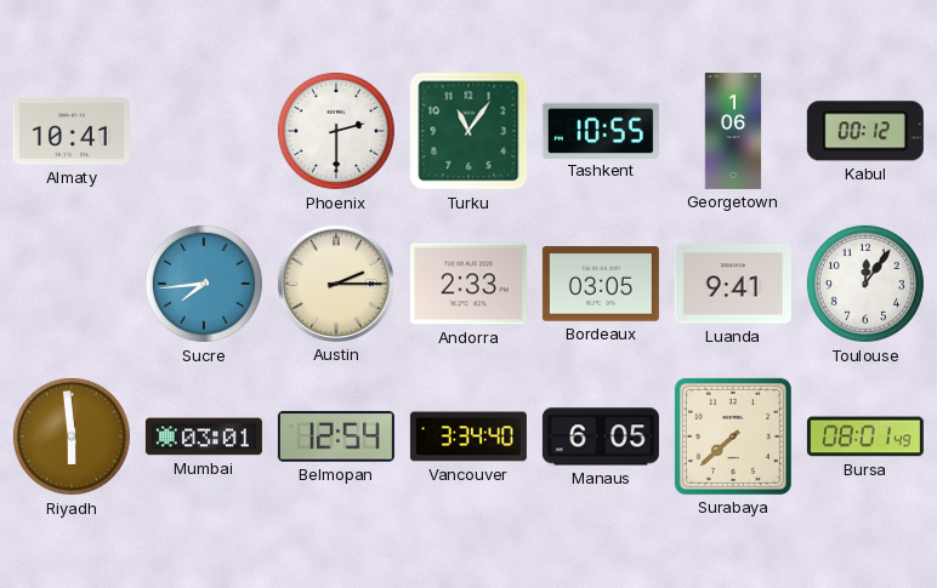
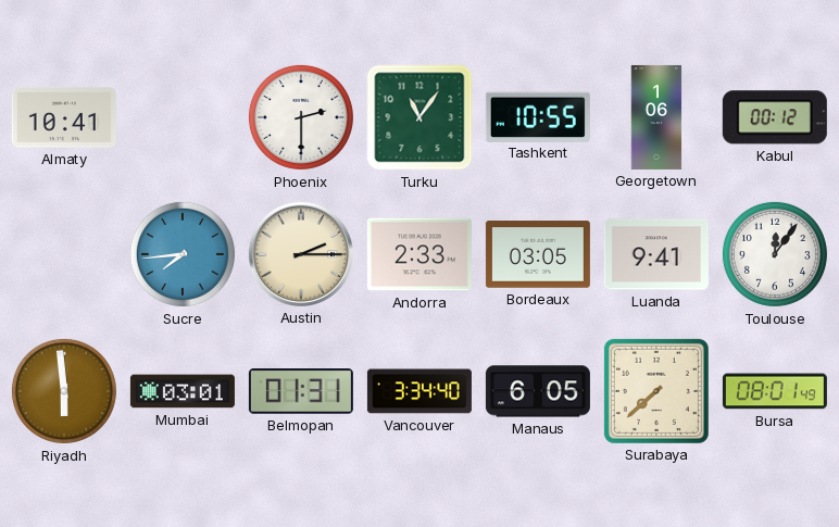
Belmopan: 12:54 -> 01:31
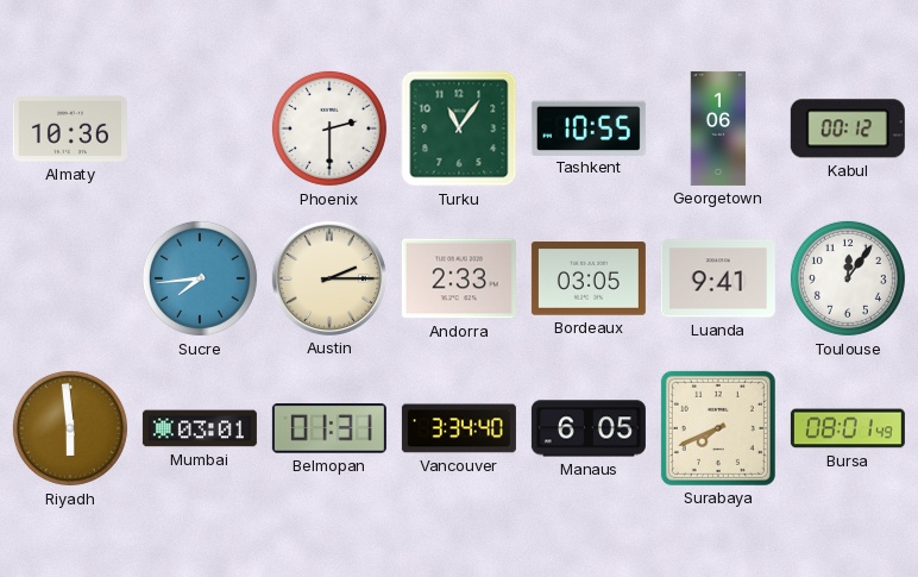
Almaty: 10:41 -> 10:36
Surabaya: 7:38 -> 7:41
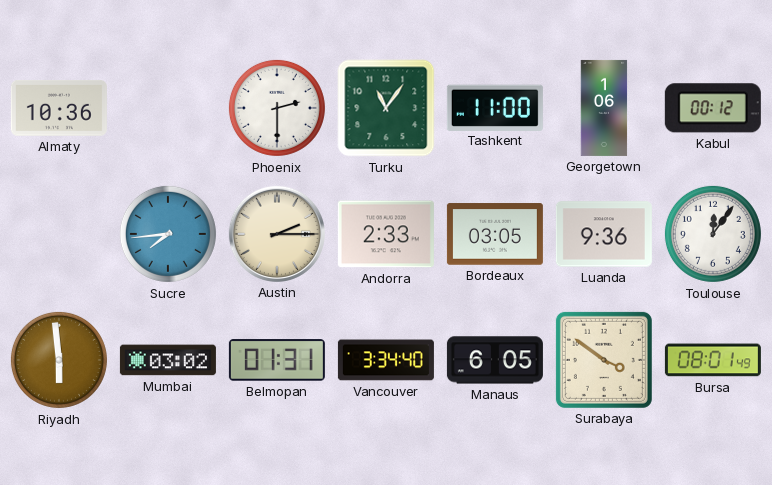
Tashkent: 10:55 -> 11:00
Luanda: 9:41 -> 9:36
Mumbai: 03:01 -> 03:02
Surabaya: 7:41 -> 3:51
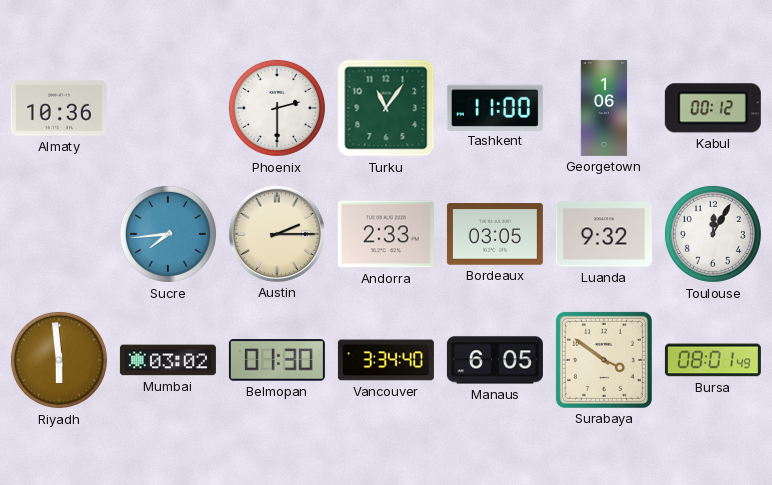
Luanda: 9:36 -> 9:32
Toulouse: 12:06 -> 12:05
Belmopan: 01:31 -> 01:30
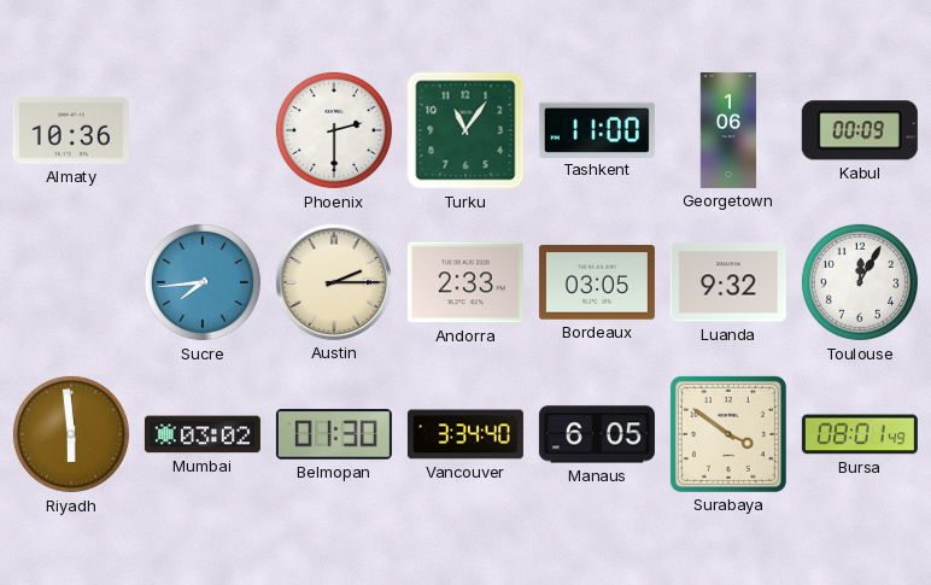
Kabul: 00:12 -> 00:09
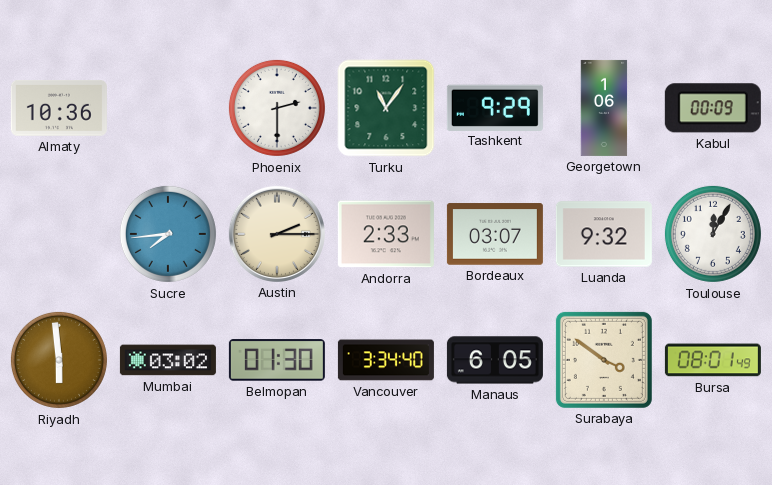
Tashkent: 11:00 -> 9:29
Bordeaux: 03:05 -> 03:07
